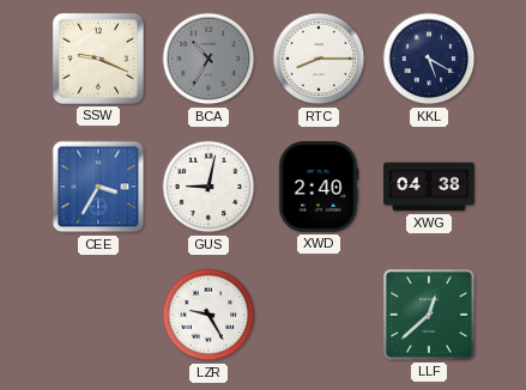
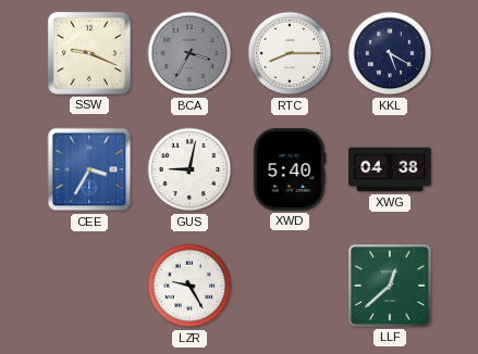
BCA: 10:35 -> 3:35
XWD: 2:40 -> 5:40
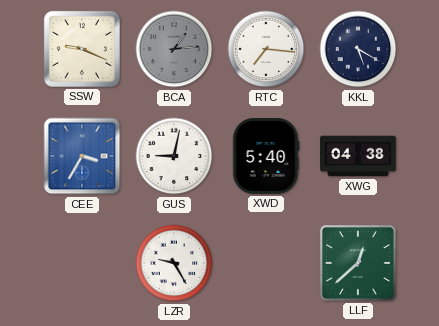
BCA: 3:35 -> 1:14
RTC: 8:15 -> 7:16
